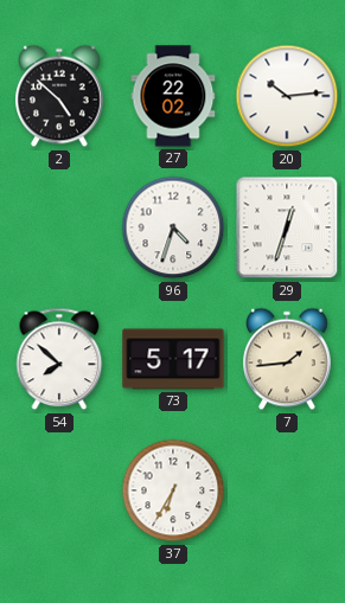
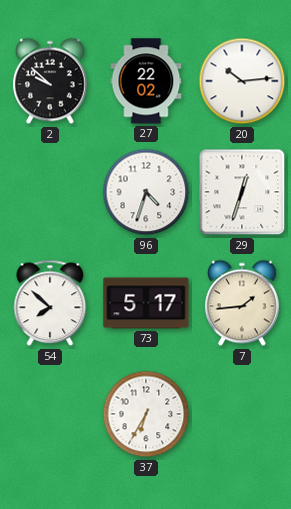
2: 4:52 -> 9:52
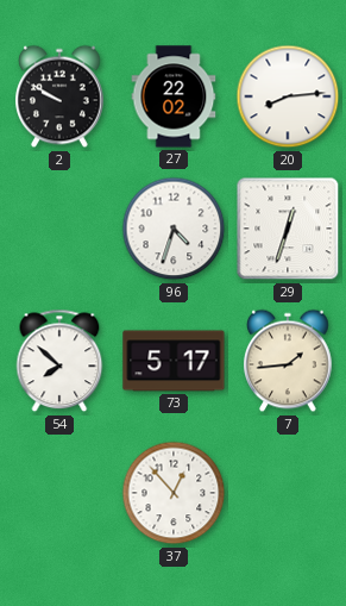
2: 9:52 -> 9:50
20: 10:14 -> 8:14
37: 6:35 -> 12:53
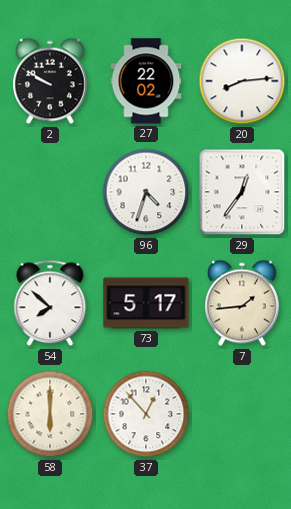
29: 12:33 -> 12:36
58: none -> 6:00
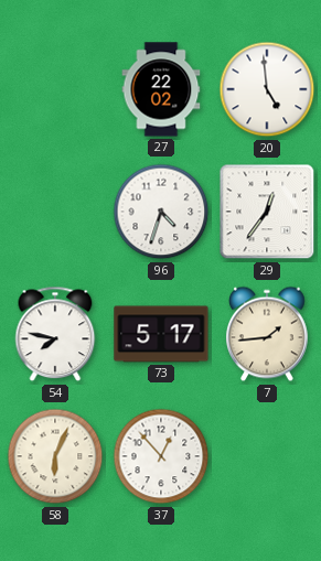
2: 9:50 -> none
20: 8:14 -> 4:59
54: 7:52 -> 7:47
58: 6:00 -> 6:04
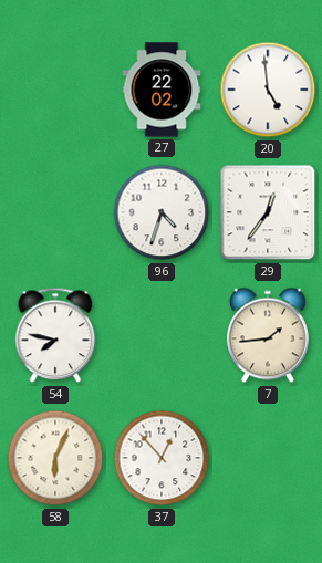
73: 5:17 -> none
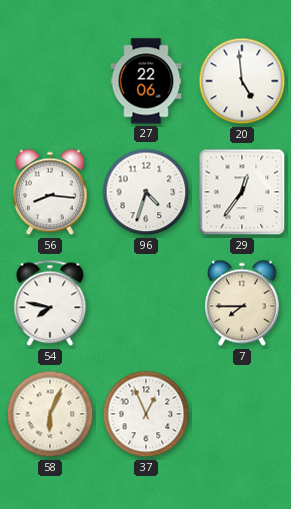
27: 22:02 -> 22:06
56: none -> 8:16
7: 1:44 -> 7:45
37: 12:53 -> 12:56
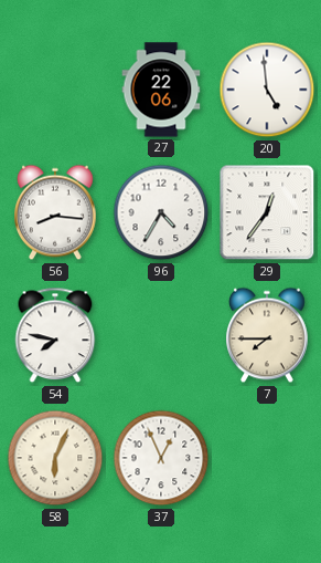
96: 4:33 -> 4:35
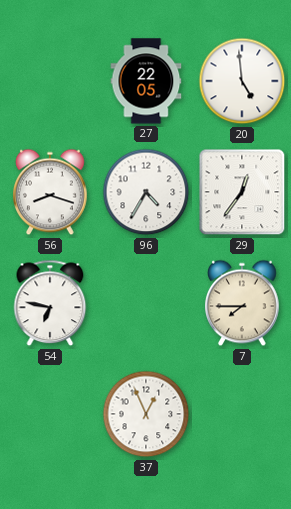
27: 22:06 -> 22:05
56: 8:16 -> 8:18
54: 7:47 -> 6:47
58: 6:04 -> none
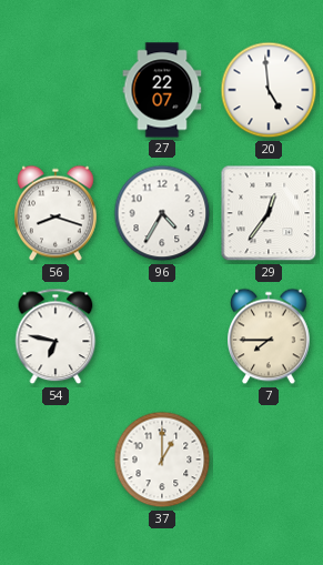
27: 22:05 -> 22:07
37: 12:56 -> 1:00
